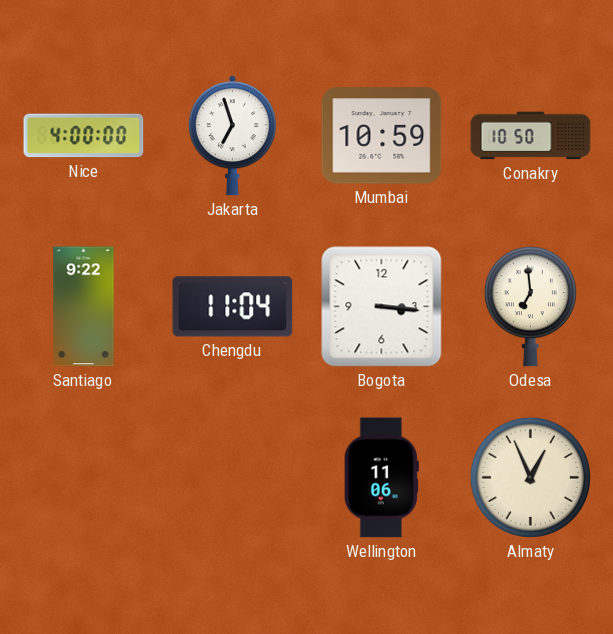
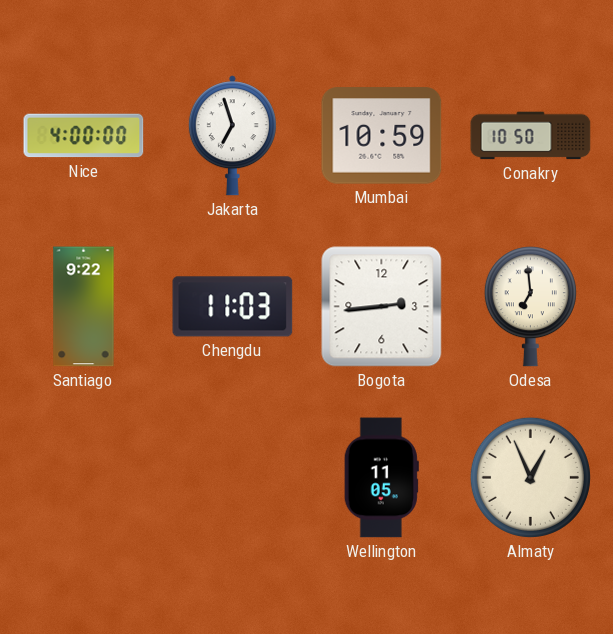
Chengdu: 11:04 -> 11:03
Bogota: 3:16 -> 2:44
Wellington: 11:06 -> 11:05
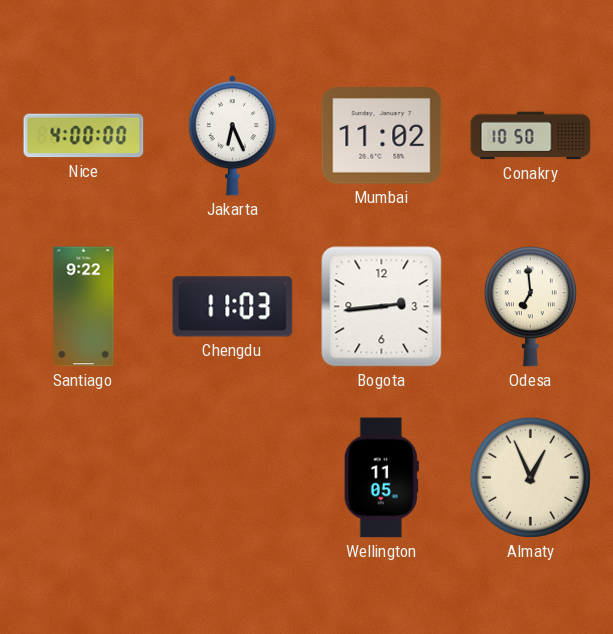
Jakarta: 6:57 -> 6:26
Mumbai: 10:59 -> 11:02
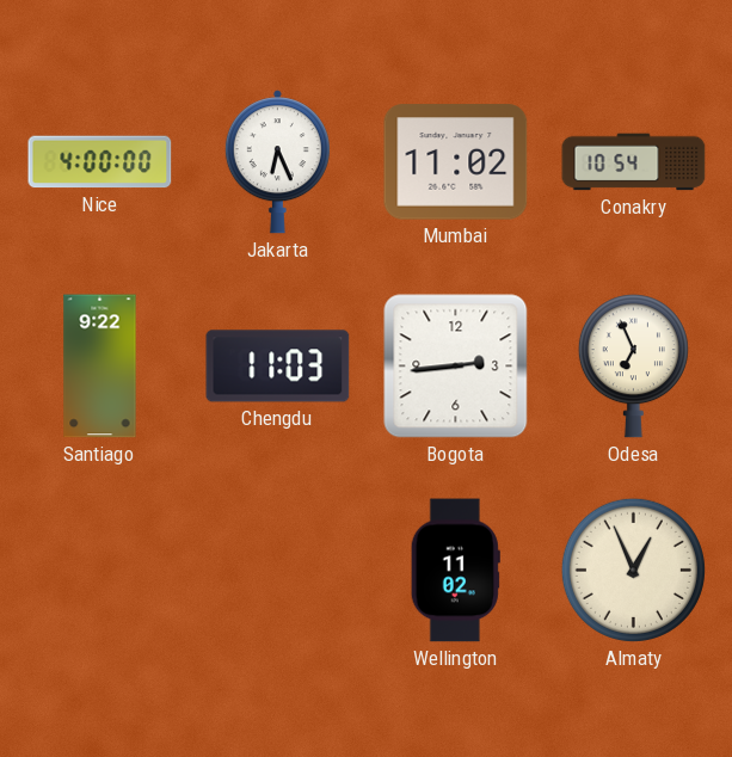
Conakry: 10:50 -> 10:54
Odesa: 6:59 -> 6:56
Wellington: 11:05 -> 11:02
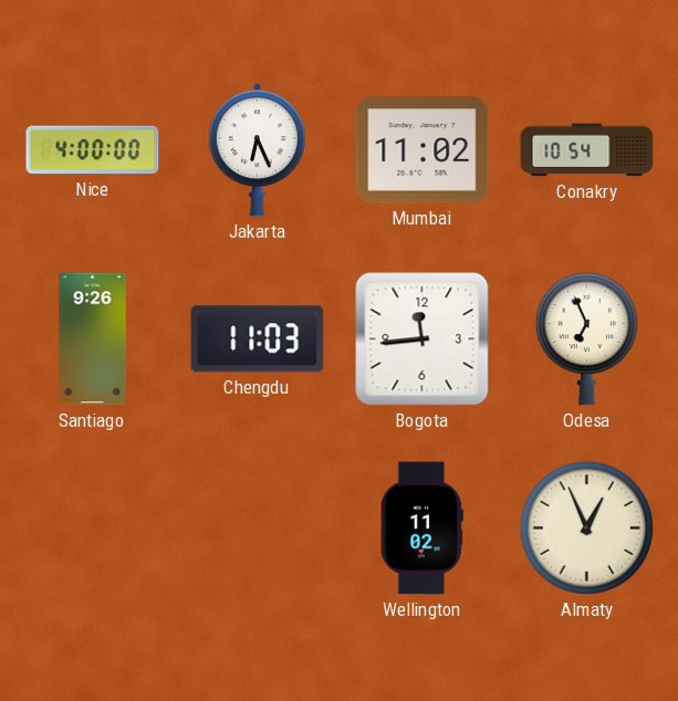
Santiago: 9:22 -> 9:26
Bogota: 2:44 -> 11:44
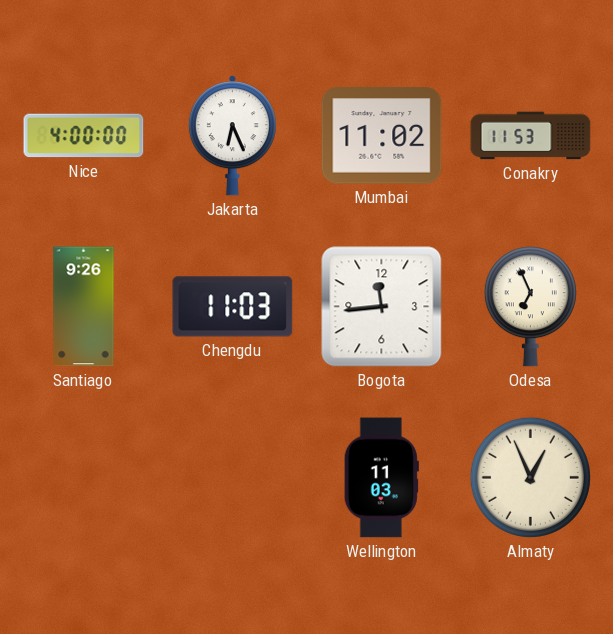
Conakry: 10:54 -> 11:53
Wellington: 11:02 -> 11:03
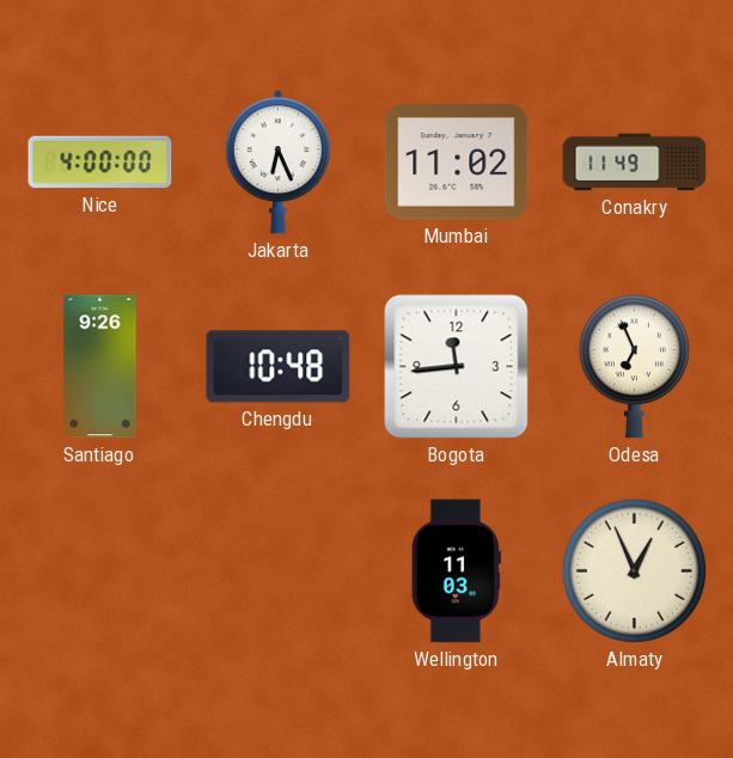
Conakry: 11:53 -> 11:49
Chengdu: 11:03 -> 10:48
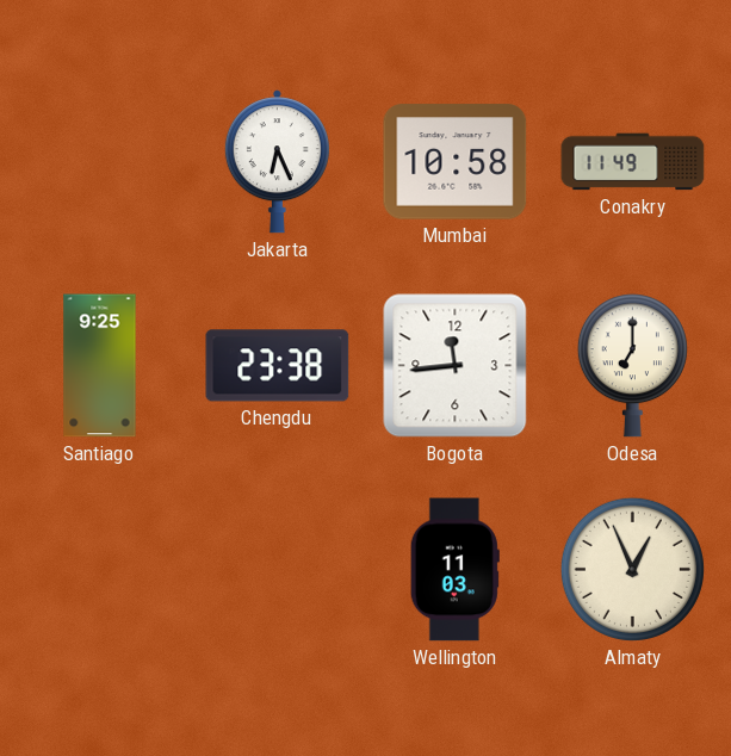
Nice: 4:00 -> none
Mumbai: 11:02 -> 10:58
Santiago: 9:26 -> 9:25
Chengdu: 10:48 -> 23:38
Odesa: 6:56 -> 7:00
